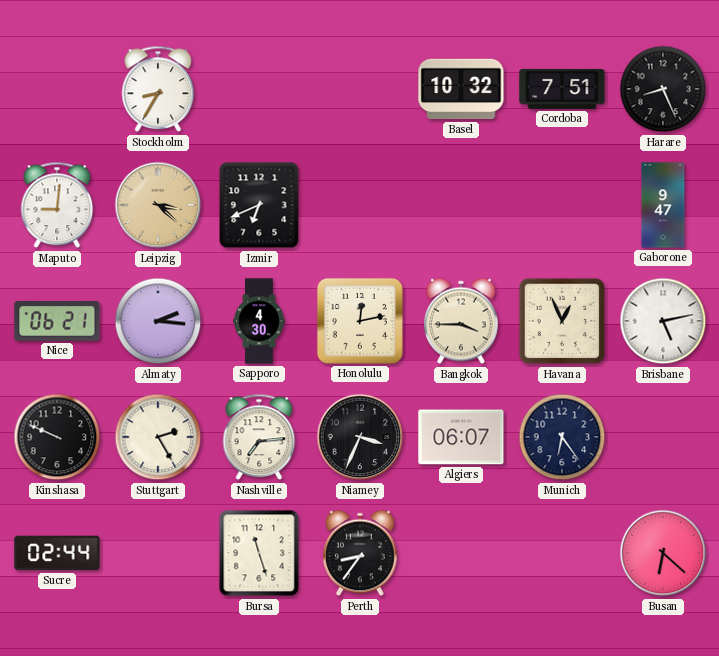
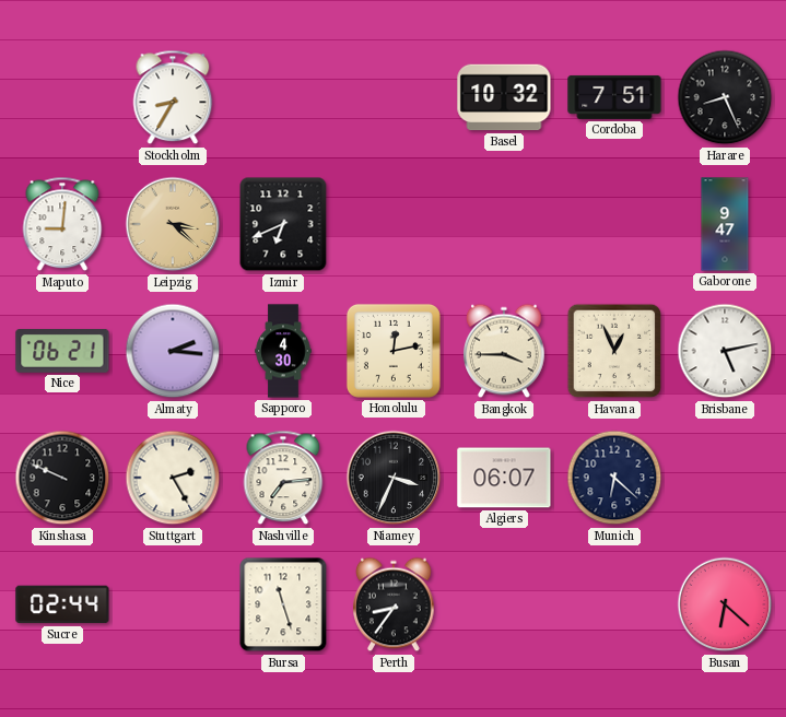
Munich: 6:24 -> 6:22
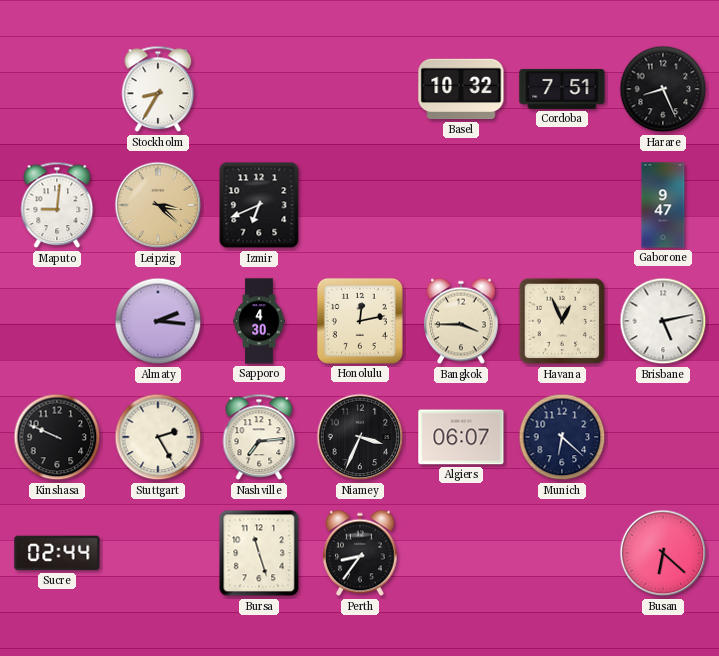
Nice: 06:21 -> none
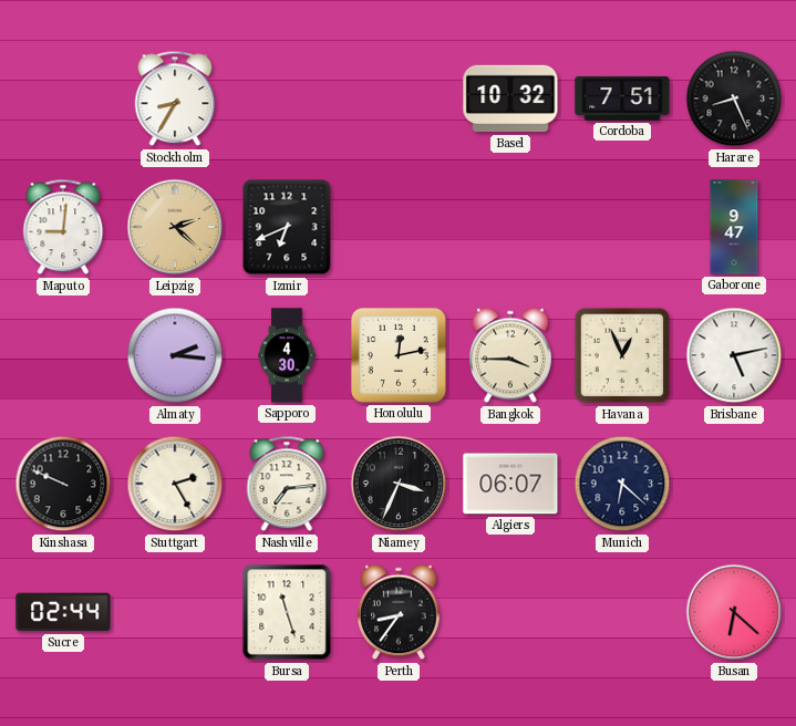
Leipzig: 3:22 -> 2:22
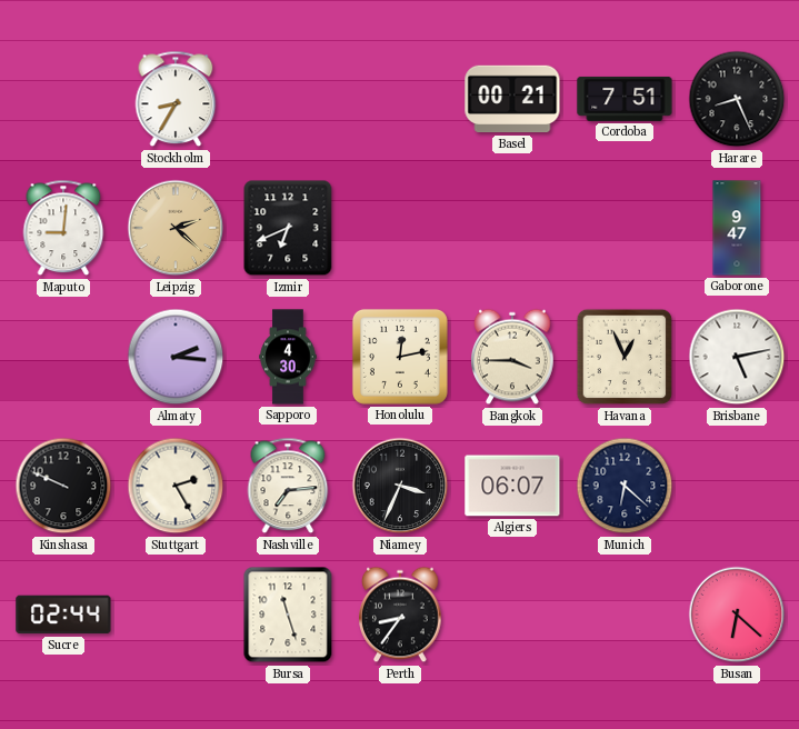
Basel: 10:32 -> 00:21
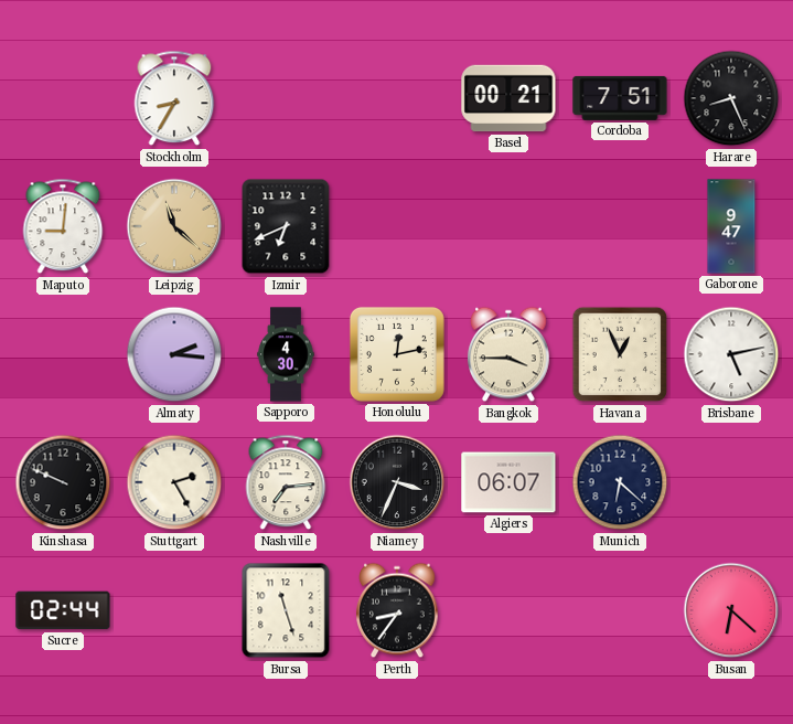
Leipzig: 2:22 -> 11:22
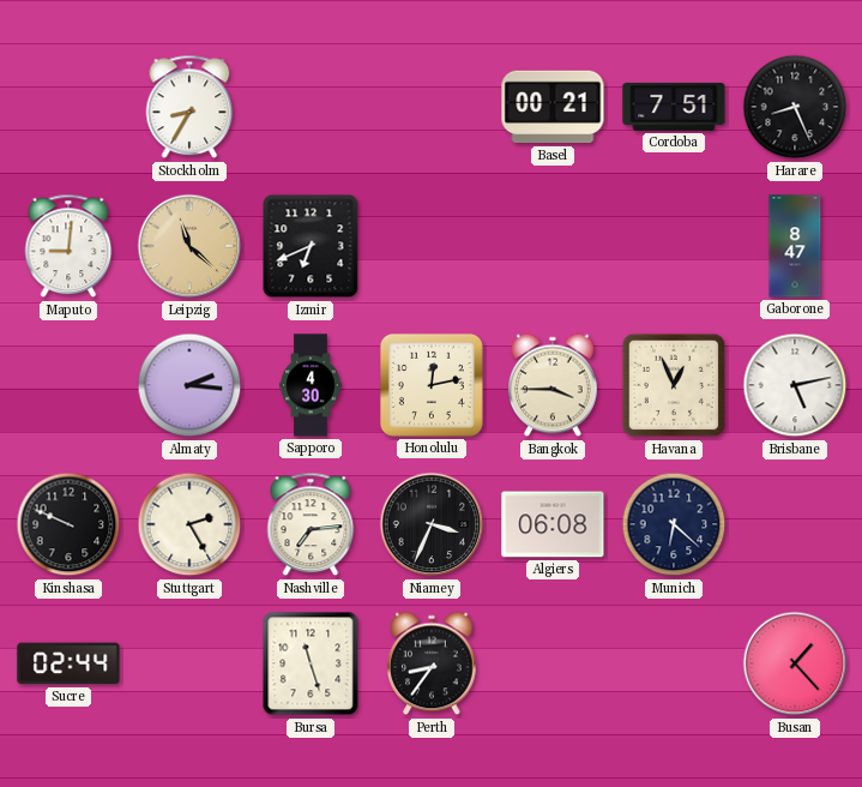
Gaborone: 9:47 -> 8:47
Algiers: 06:07 -> 06:08
Busan: 6:22 -> 1:23
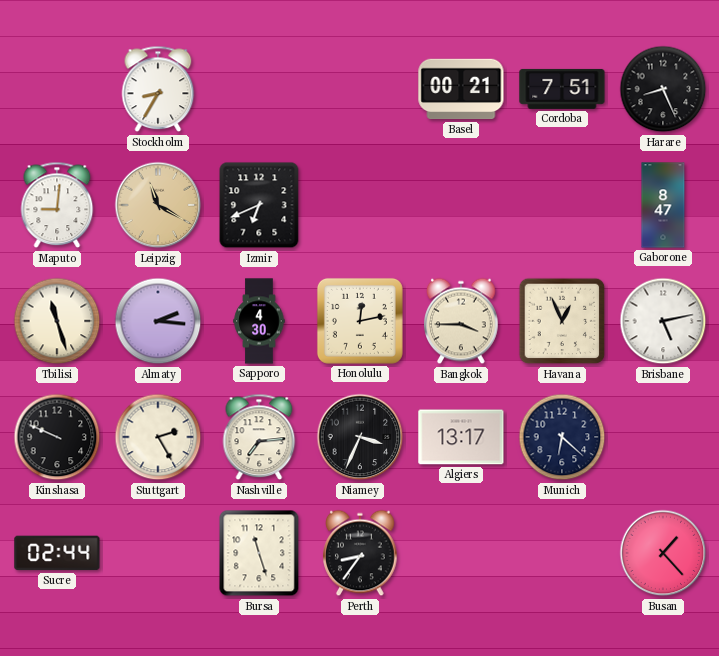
Leipzig: 11:22 -> 11:20
Tbilisi: none -> 11:27
Algiers: 06:08 -> 13:17
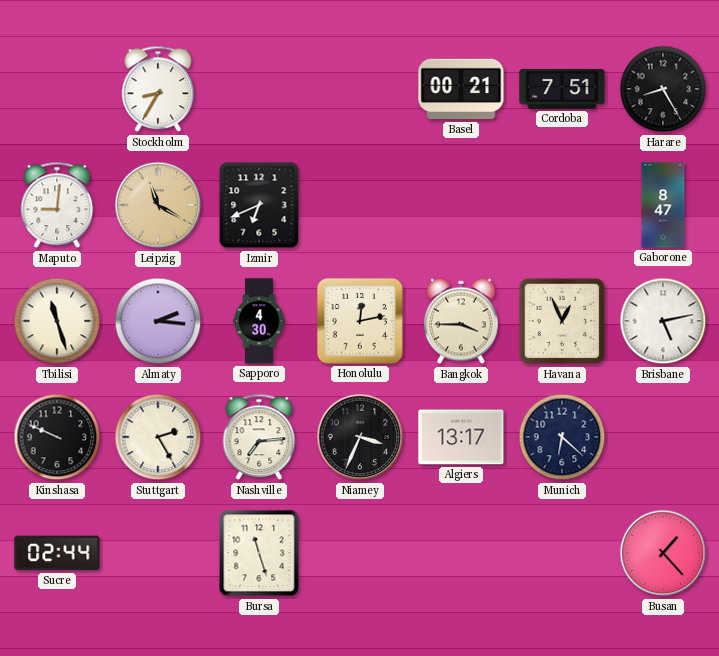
Harare: 8:26 -> 8:25
Perth: 8:36 -> none
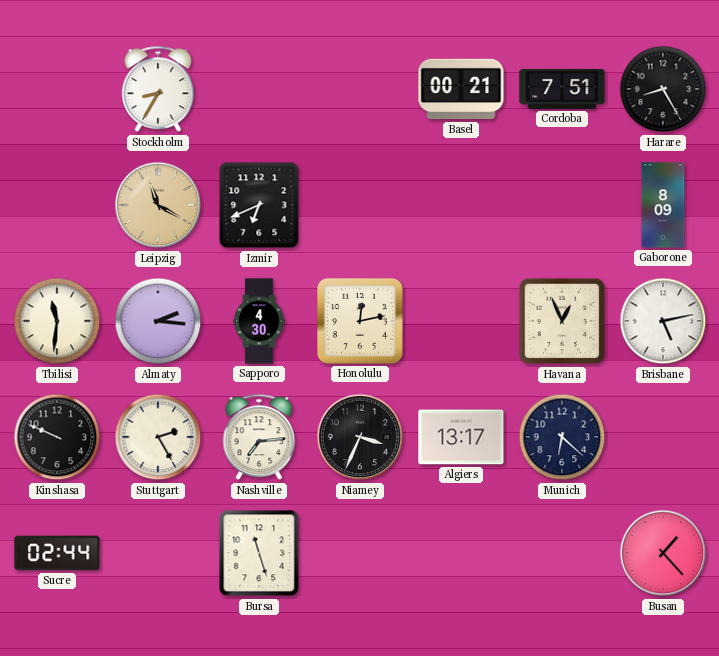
Maputo: 9:01 -> none
Gaborone: 8:47 -> 8:09
Tbilisi: 11:27 -> 11:31
Bangkok: 3:45 -> none
